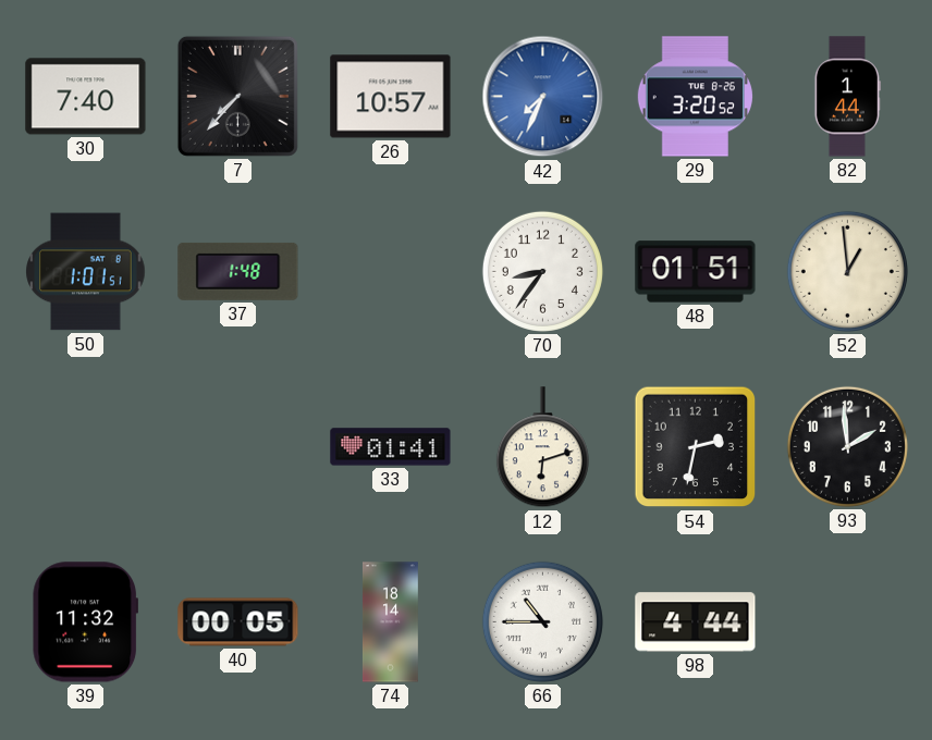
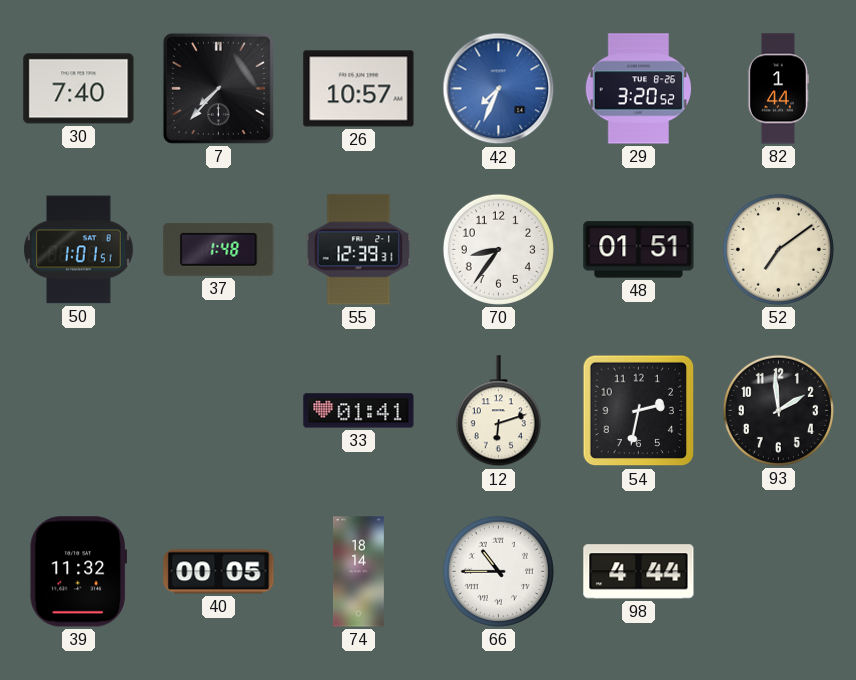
55: none -> 12:39
52: 12:59 -> 7:09
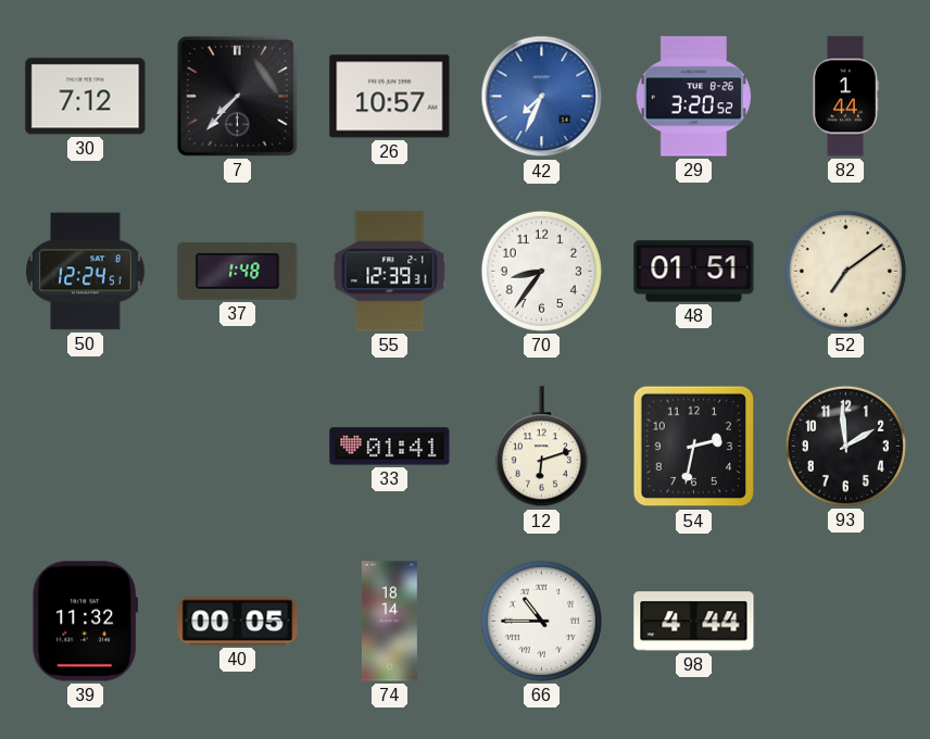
30: 7:40 -> 7:12
50: 1:01 -> 12:24
